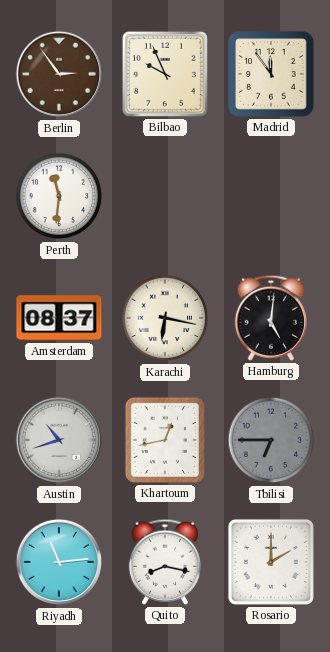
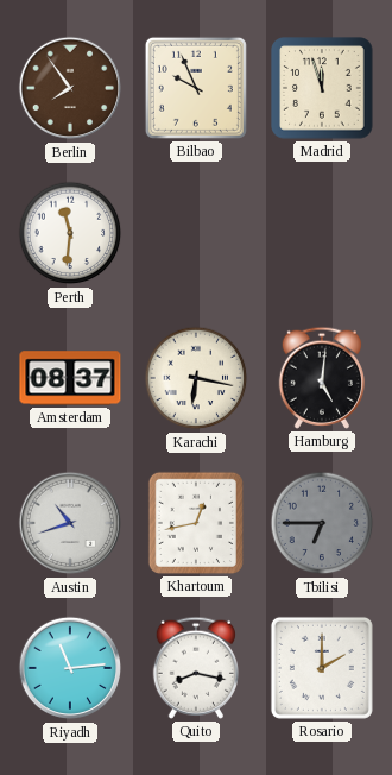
Berlin: 2:54 -> 7:54
Madrid: 11:54 -> 11:57
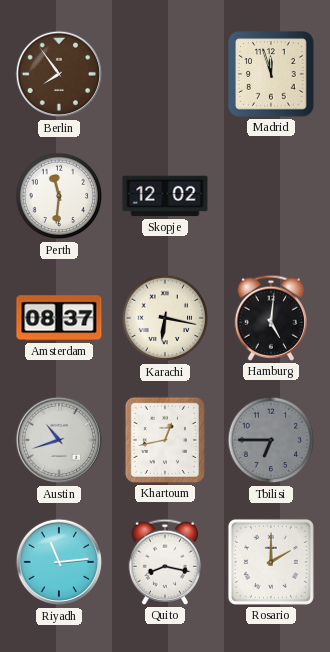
Bilbao: 9:56 -> none
Skopje: none -> 12:02
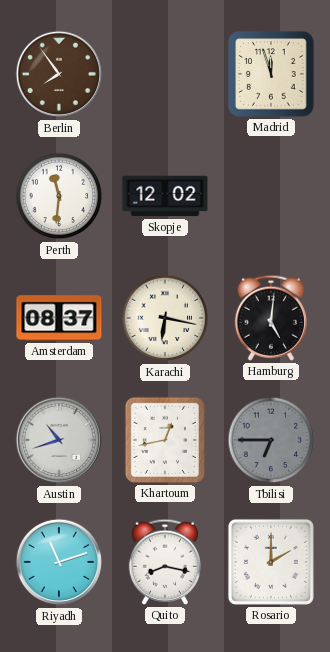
Riyadh: 11:14 -> 11:12
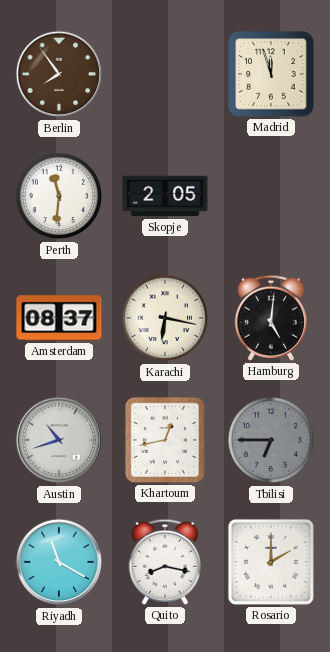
Skopje: 12:02 -> 2:05
Riyadh: 11:12 -> 11:20
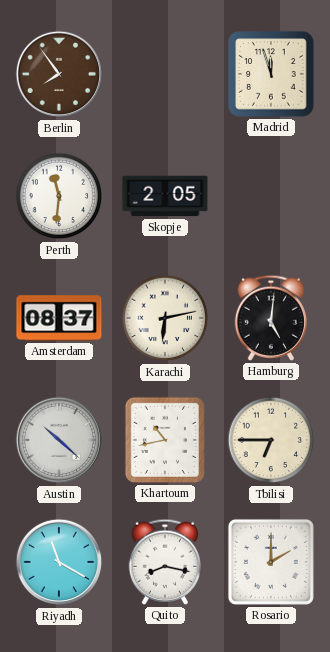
Karachi: 6:17 -> 6:13
Austin: 10:42 -> 10:22
Khartoum: 12:43 -> 10:43
Tbilisi dial: grey -> cream
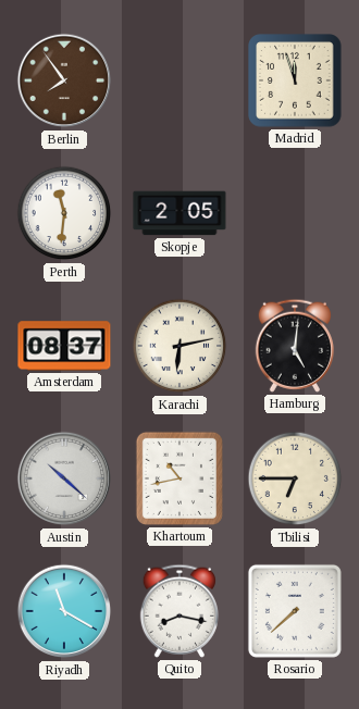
Rosario: 2:00 -> 7:38
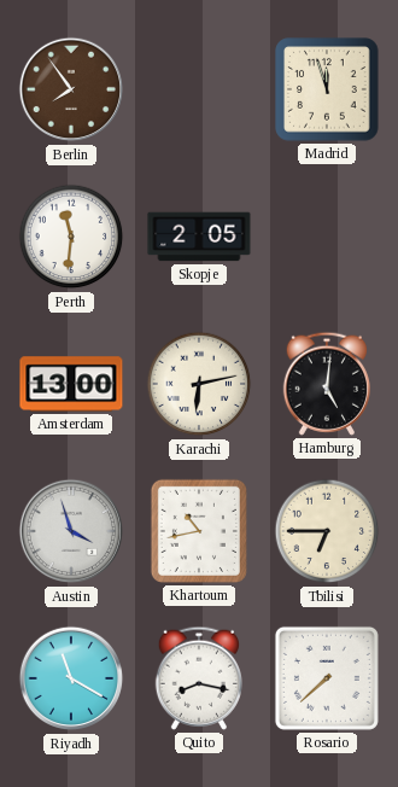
Amsterdam: 08:37 -> 13:00
Austin: 10:22 -> 3:57
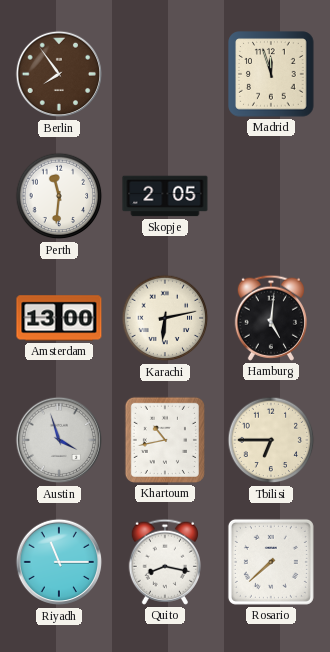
Riyadh: 11:20 -> 11:15
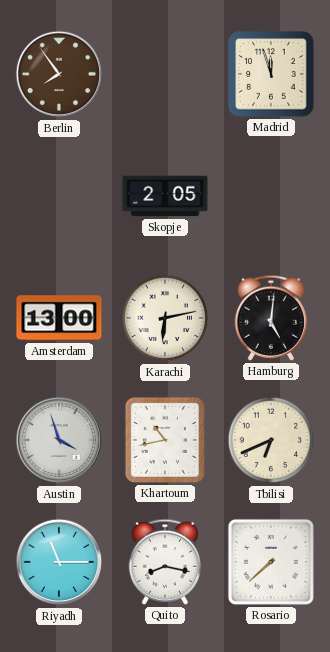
Perth: 11:31 -> none
Tbilisi: 6:45 -> 6:41
